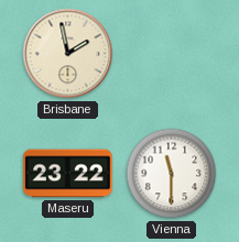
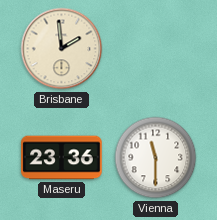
Brisbane: 1:58 -> 1:59
Maseru: 23:22 -> 23:36
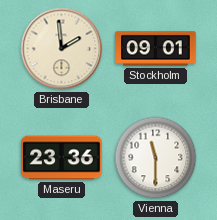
Stockholm: none -> 09:01
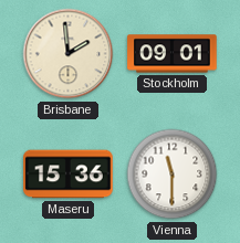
Maseru: 23:36 -> 15:36
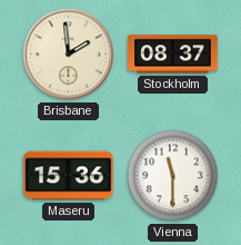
Stockholm: 09:01 -> 08:37
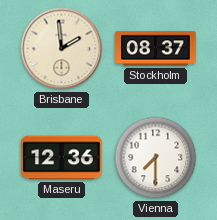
Maseru: 15:36 -> 12:36
Vienna: 11:30 -> 7:30
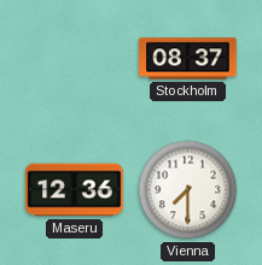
Brisbane: 1:59 -> none
